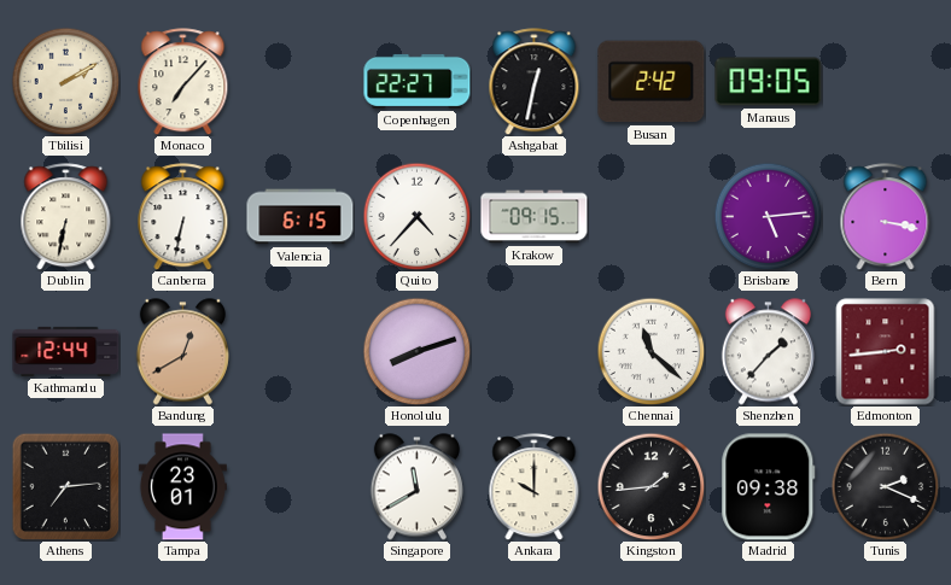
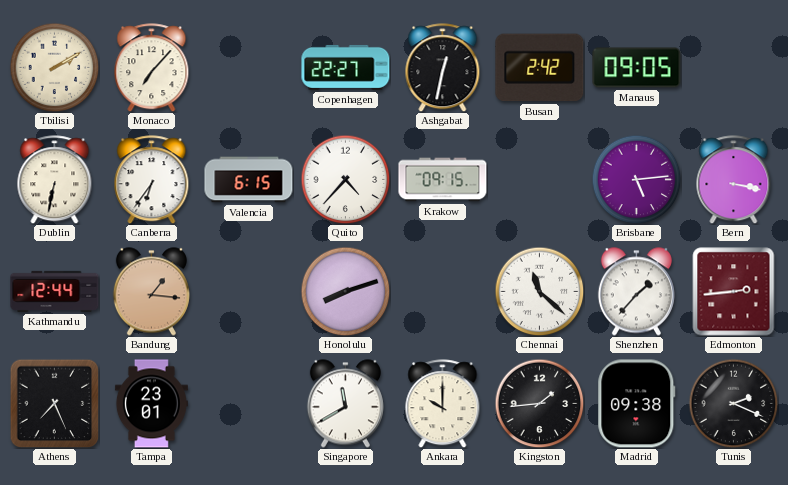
Canberra: 6:32 -> 6:36
Bandung: 12:40 -> 1:16
Athens: 7:14 -> 7:26
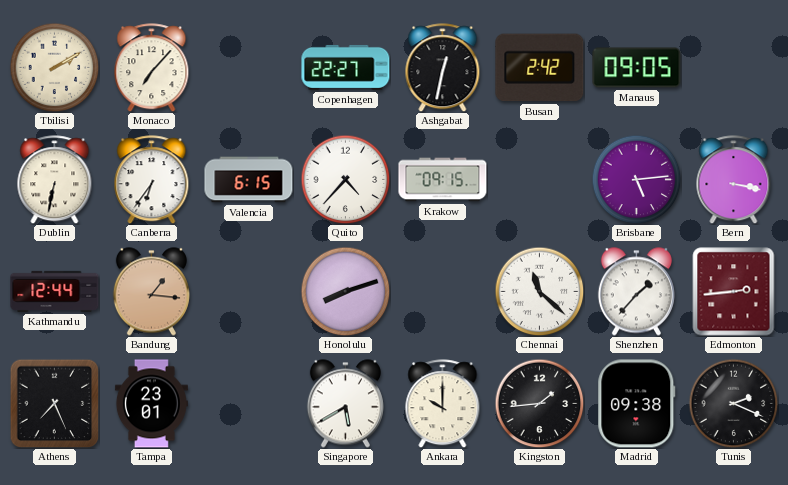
Singapore: 11:40 -> 5:40
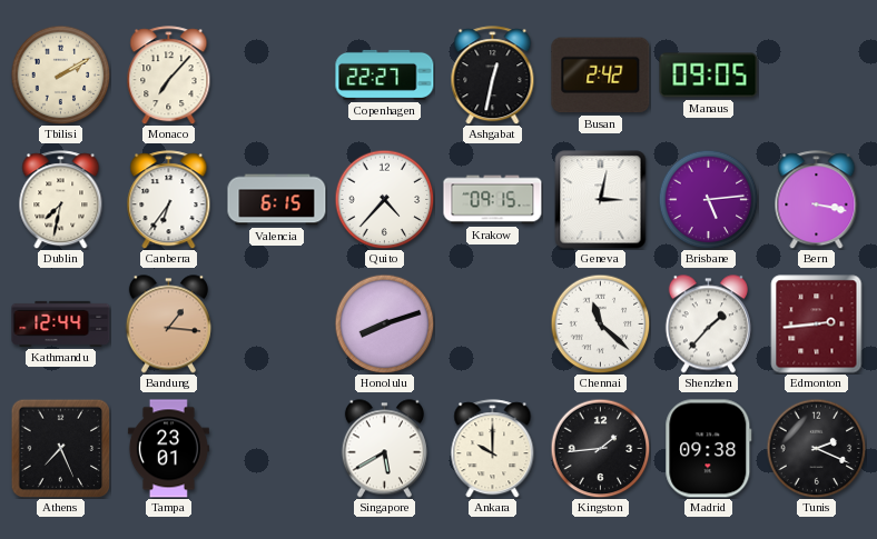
Dublin: 6:32 -> 7:32
Geneva: none -> 3:02
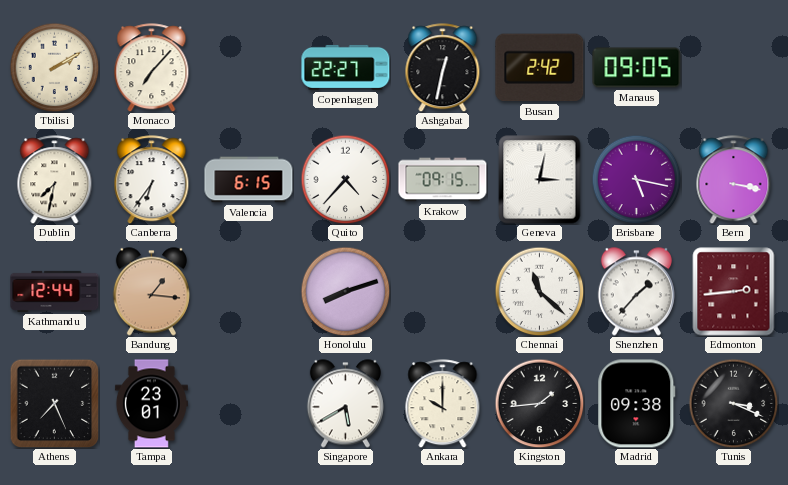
Brisbane: 5:14 -> 5:17
Tunis: 2:19 -> 3:19
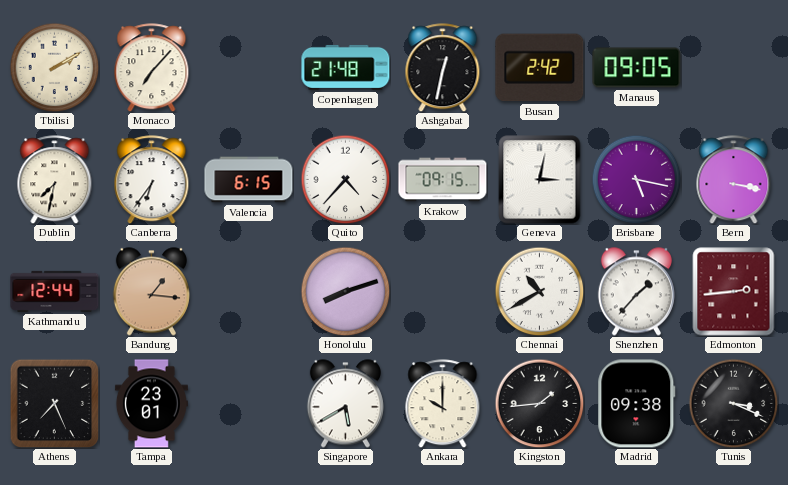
Copenhagen: 22:27 -> 21:48
Chennai: 11:22 -> 10:40
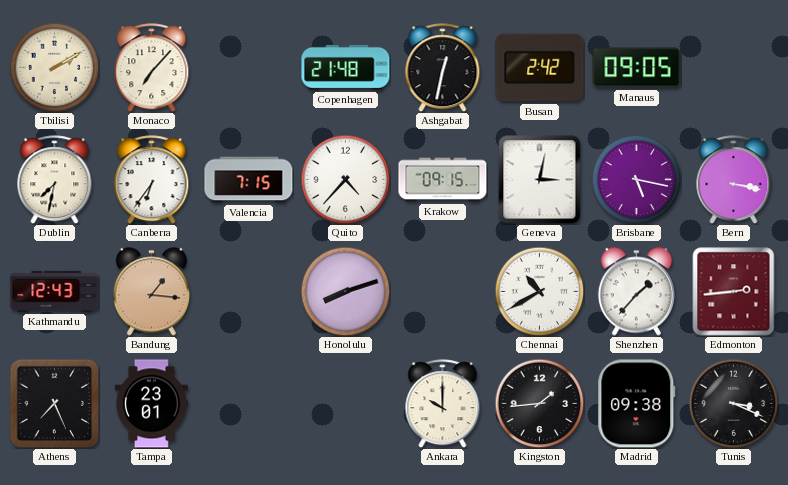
Valencia: 6:15 -> 7:15
Kathmandu: 12:44 -> 12:43
Singapore: 5:40 -> none
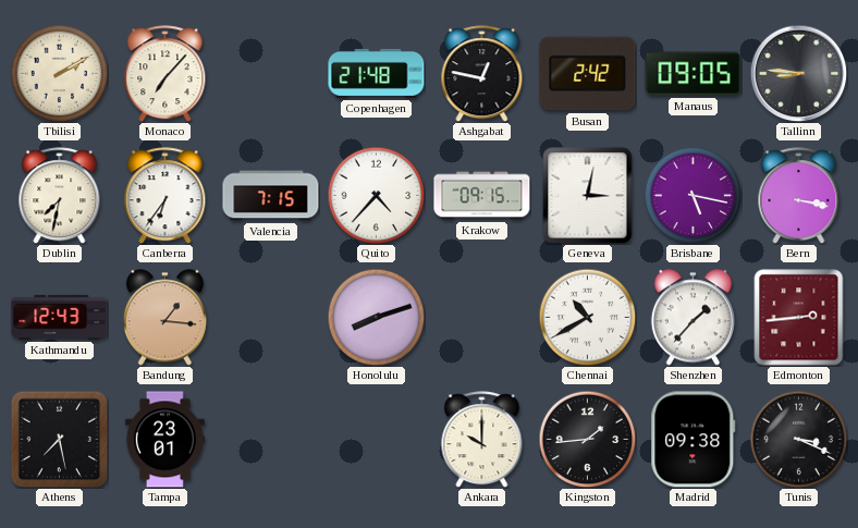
Ashgabat: 12:32 -> 12:47
Tallinn: none -> 8:46
Athens: 7:26 -> 7:28
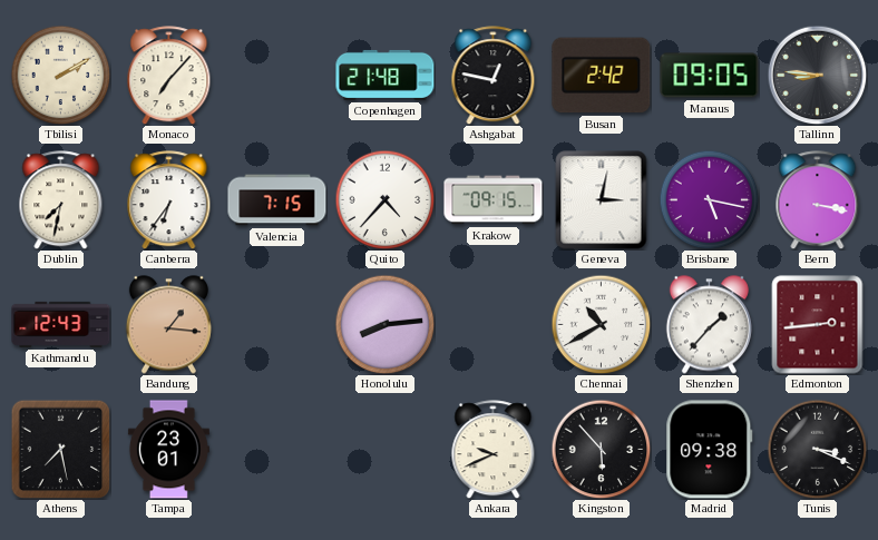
Honolulu: 8:12 -> 8:14
Ankara: 10:00 -> 9:41
Kingston: 1:44 -> 5:53
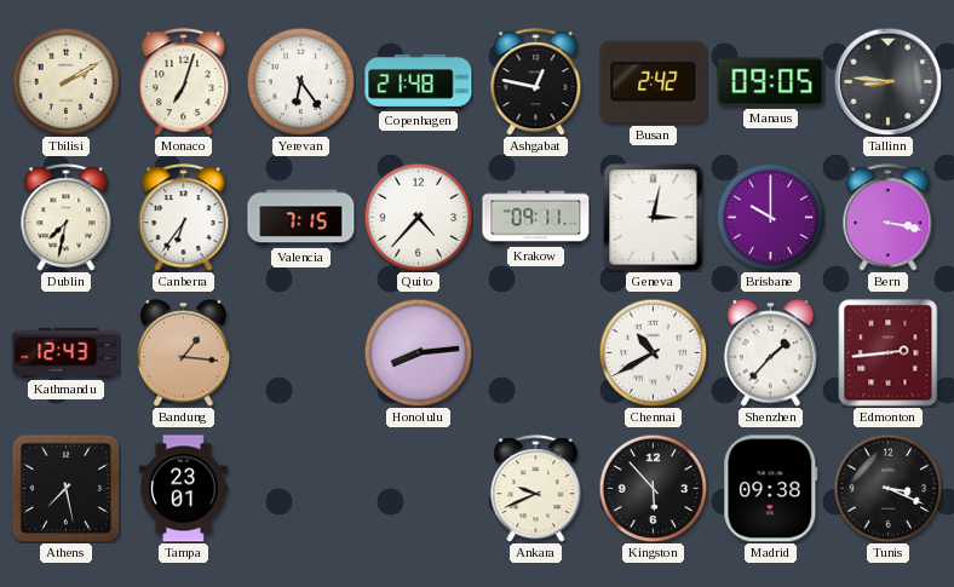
Monaco: 7:07 -> 7:03
Yerevan: none -> 6:24
Krakow: 09:15 -> 09:11
Brisbane: 5:17 -> 10:00
